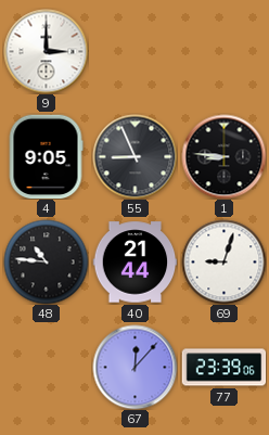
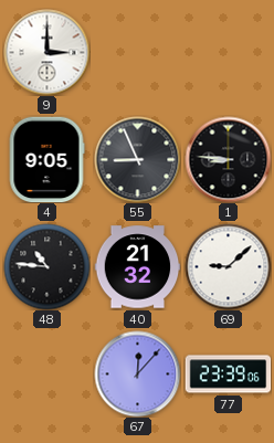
40: 21:44 -> 21:32
69: 9:03 -> 9:08
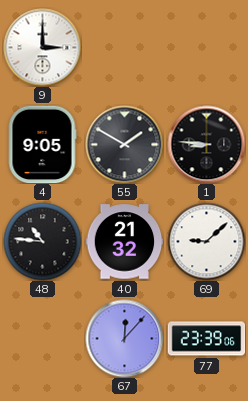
55: 8:56 -> 1:50
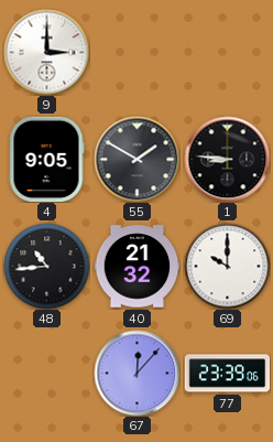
48: 10:46 -> 10:44
69: 9:08 -> 10:00
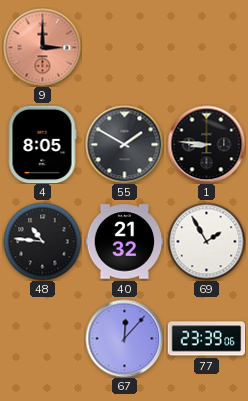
9 dial: white -> salmon
4: 9:05 -> 8:05
48: 10:44 -> 10:46
69: 10:00 -> 1:55
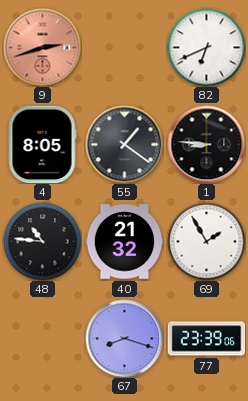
9: 3:00 -> 2:42
82: none -> 6:41
55: 1:50 -> 1:21
67: 12:07 -> 8:18
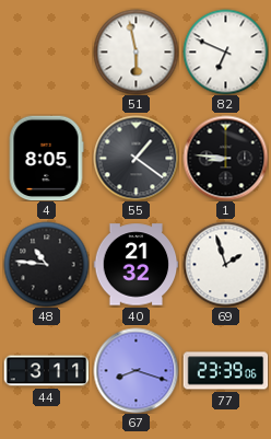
9: 2:42 -> none
51: none -> 5:58
82: 6:41 -> 6:49
69: 1:55 -> 1:57
44: none -> 3:11
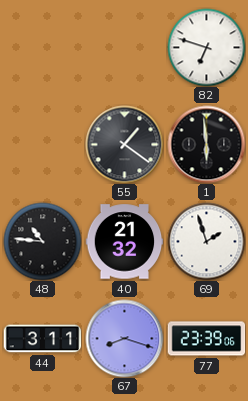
51: 5:58 -> none
82: 6:49 -> 6:48
4: 8:05 -> none
1: 8:46 -> 5:59
